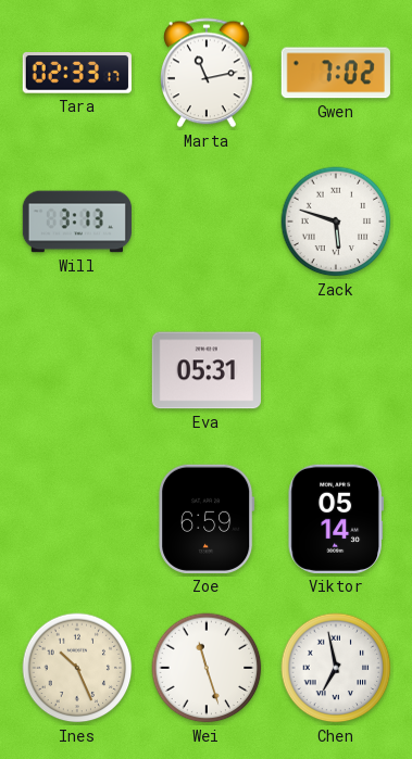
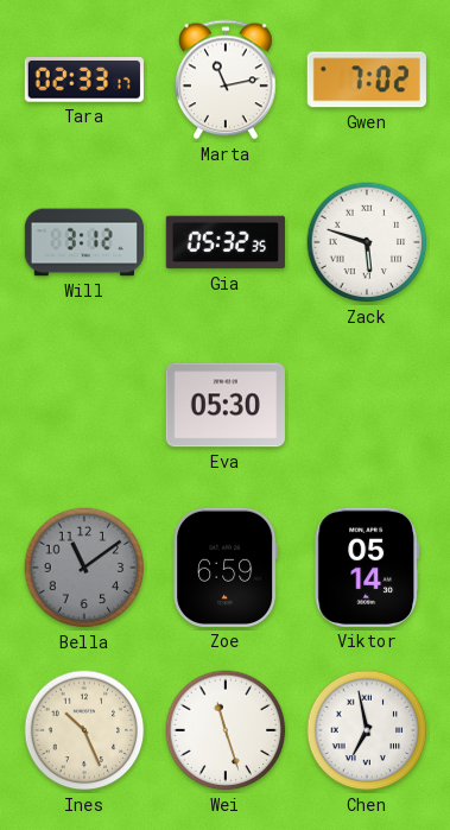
Will: 3:13 -> 3:12
Gia: none -> 05:32
Eva: 05:31 -> 05:30
Bella: none -> 11:09
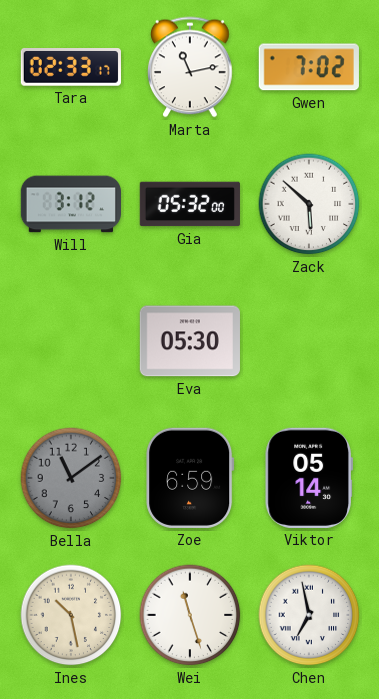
Gia: 05:32:35 -> 05:32:00
Zack: 5:48 -> 5:52
Ines: 10:26 -> 10:28
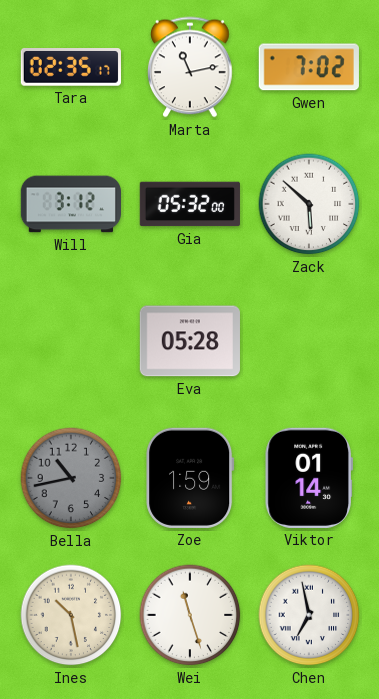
Tara: 02:33 -> 02:35
Eva: 05:30 -> 05:28
Bella: 11:09 -> 10:43
Zoe: 6:59 -> 1:59
Viktor: 05:14 -> 01:14
